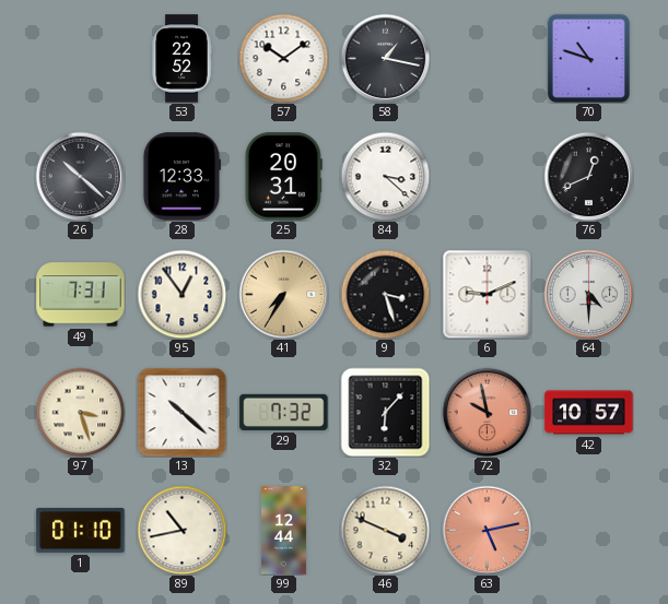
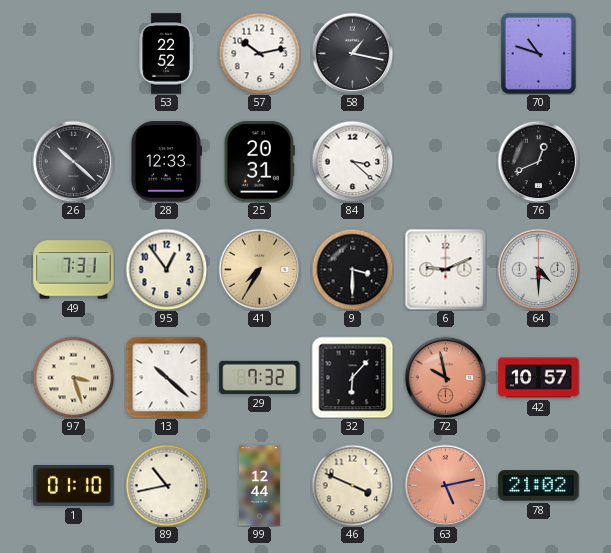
57: 10:09 -> 10:13
9: 3:27 -> 3:30
78: none -> 21:02
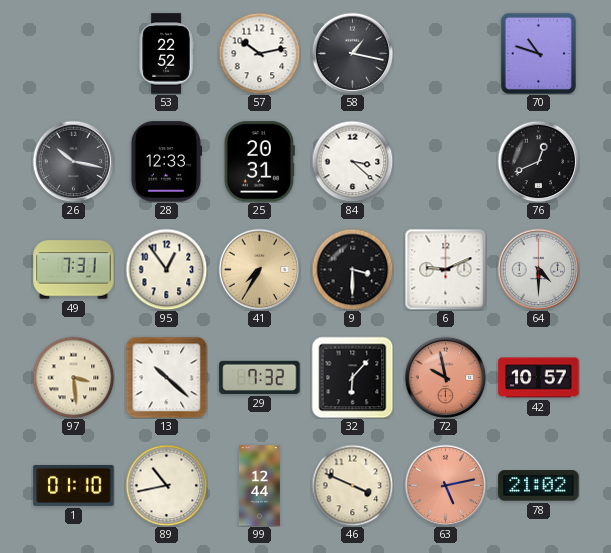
26: 10:22 -> 10:17
97: 3:27 -> 3:29
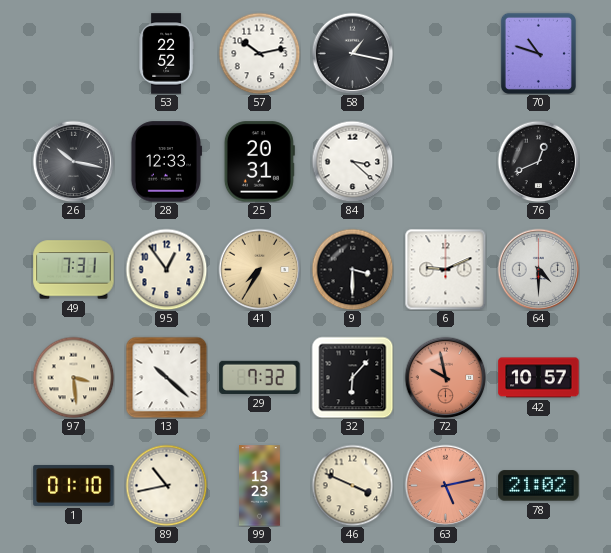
99: 12:44 -> 13:23
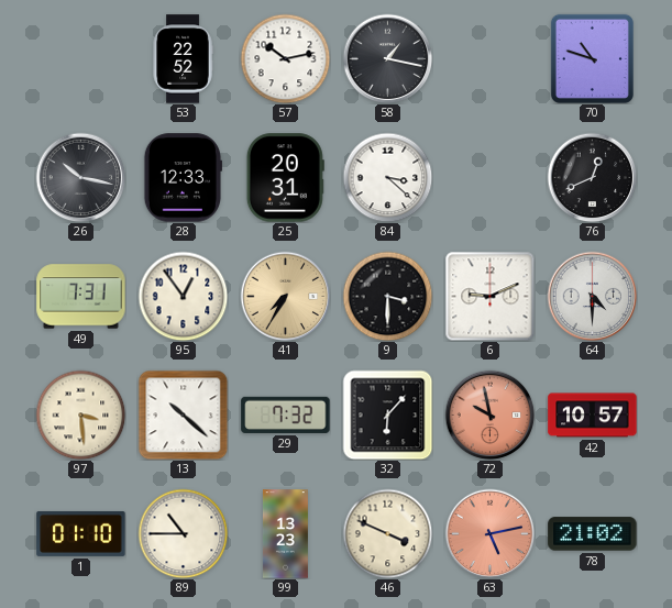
89: 10:43 -> 10:45
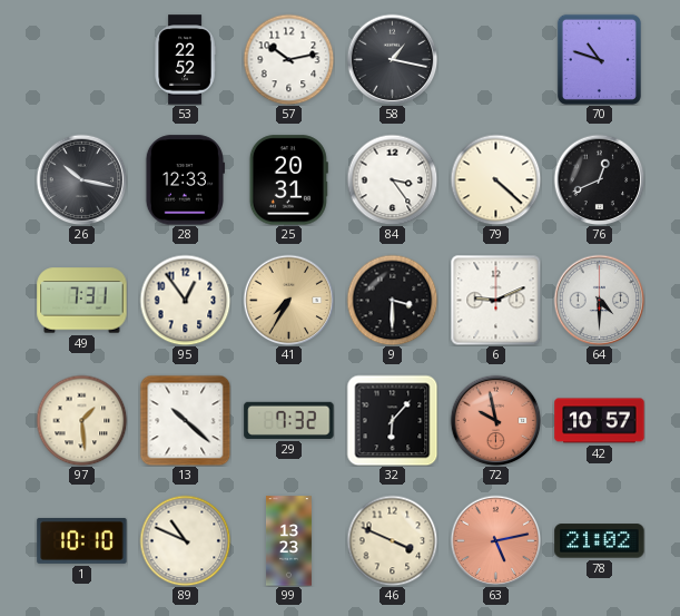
84: 3:22 -> 3:24
79: none -> 4:22
97: 3:29 -> 1:29
1: 01:10 -> 10:10
89: 10:45 -> 10:49
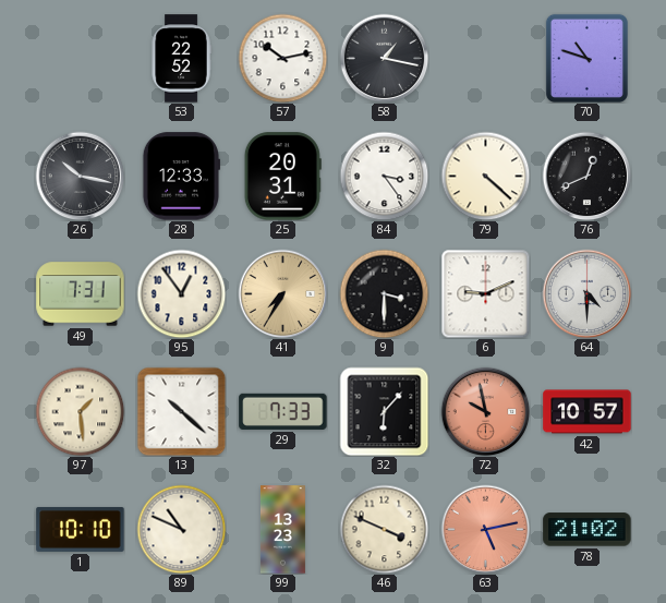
29: 7:32 -> 7:33
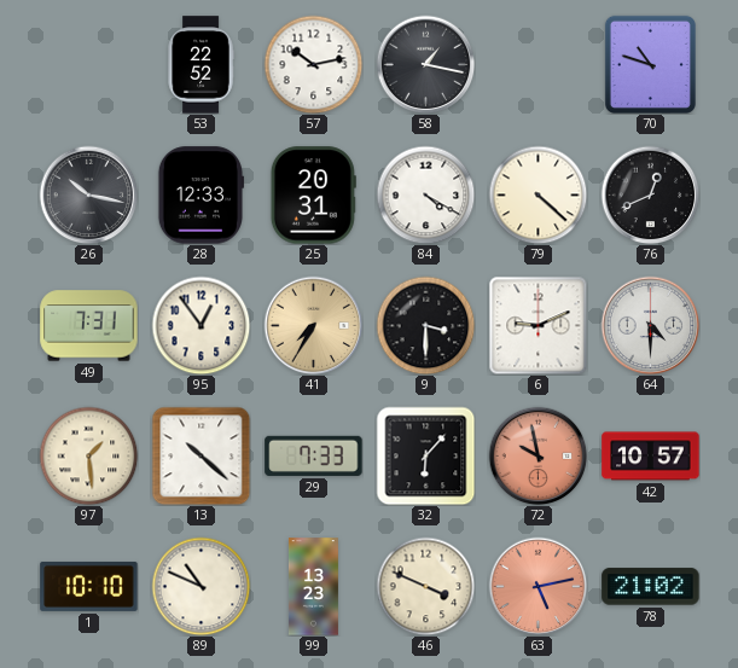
84: 3:24 -> 4:20
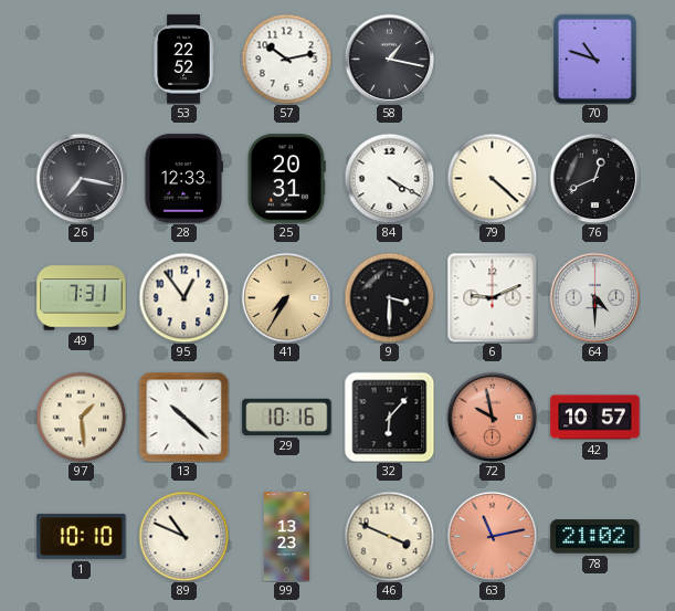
26: 10:17 -> 7:17
29: 7:33 -> 10:16
63: 5:13 -> 11:13
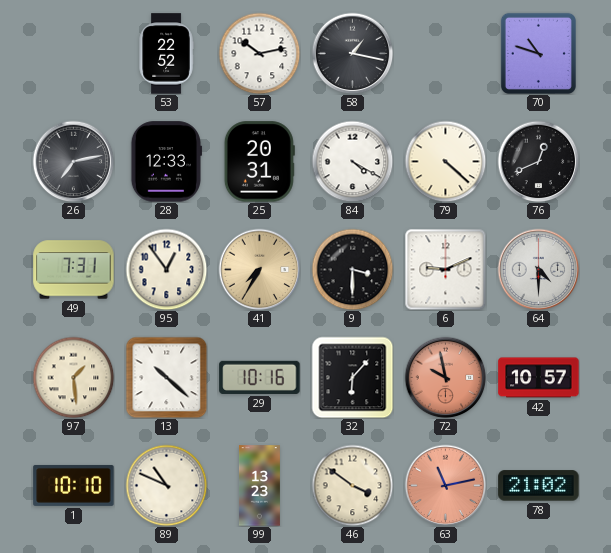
26: 7:17 -> 7:13
46: 3:49 -> 3:51
